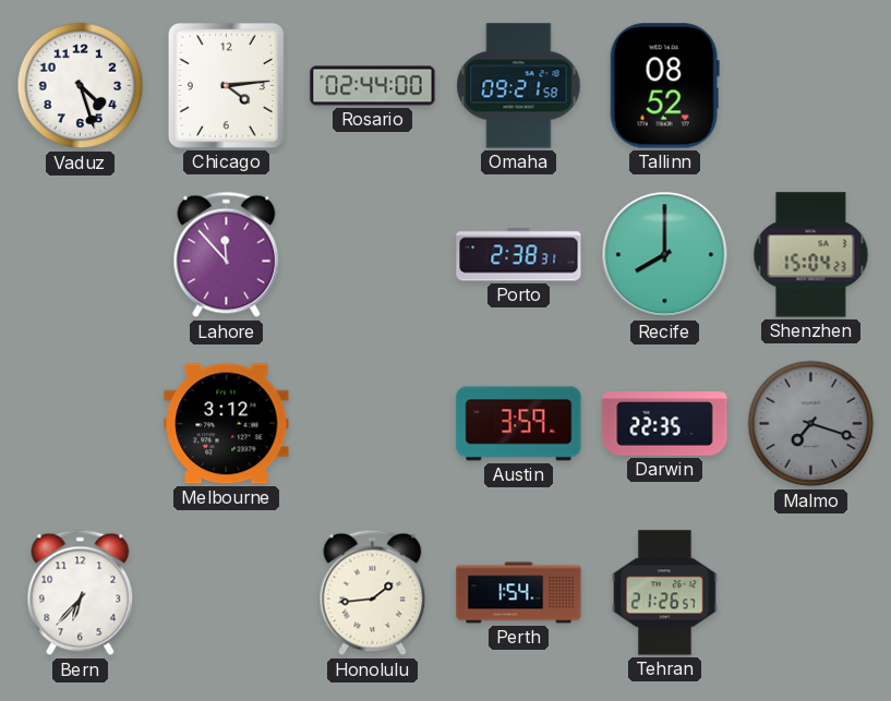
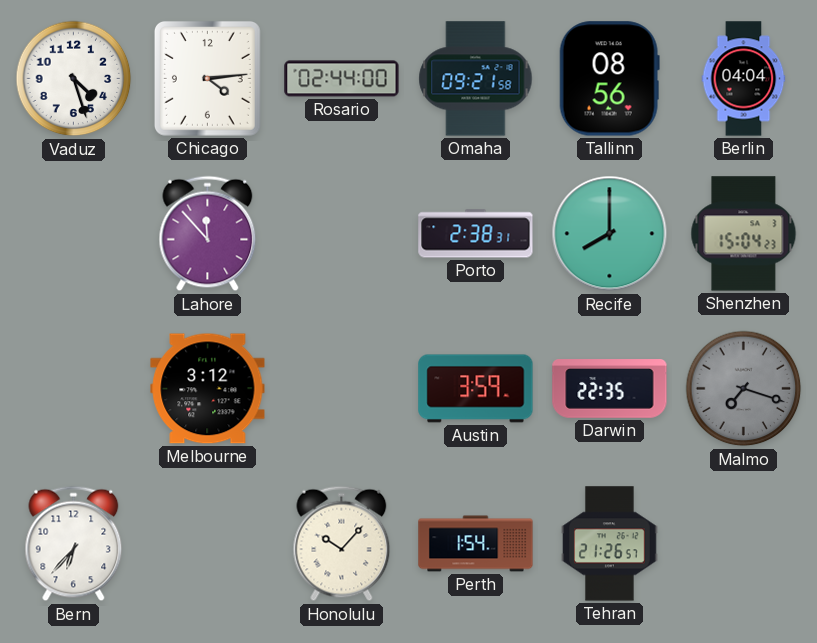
Tallinn: 08:52 -> 08:56
Berlin: none -> 04:04
Honolulu: 1:44 -> 10:07
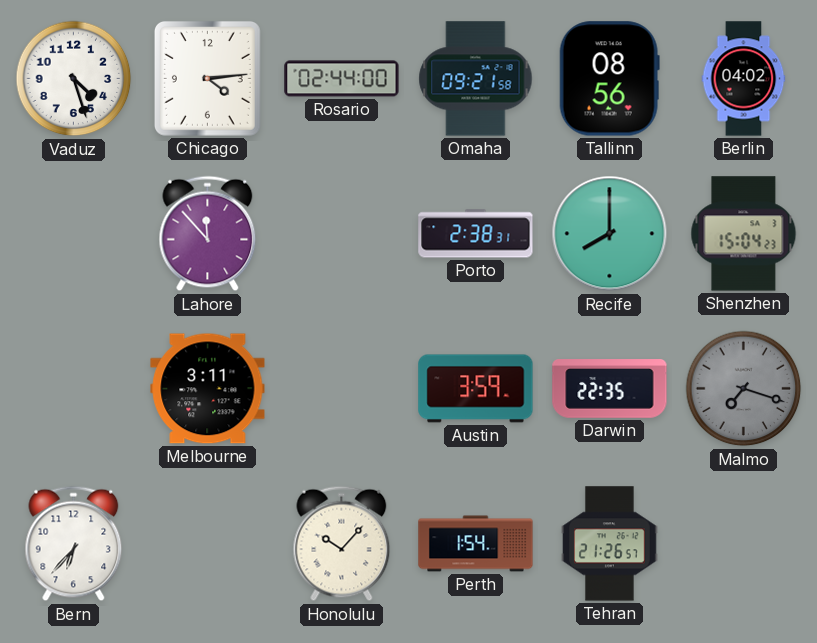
Berlin: 04:04 -> 04:02
Melbourne: 3:12 -> 3:11
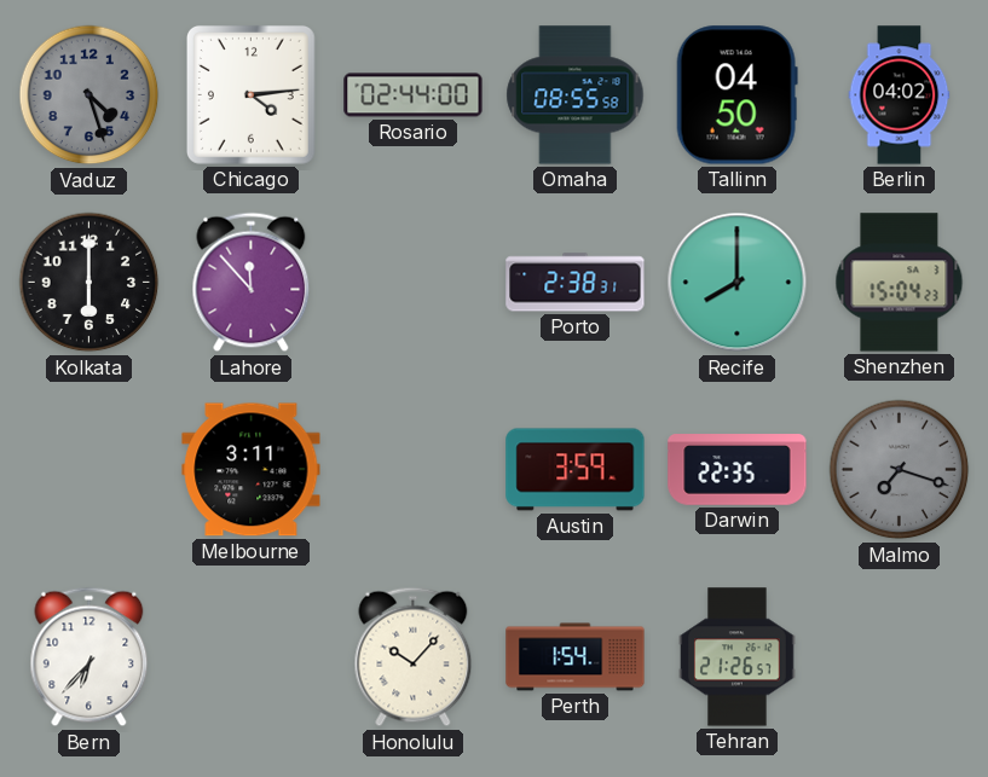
Vaduz dial: white -> grey
Omaha: 09:21 -> 08:55
Tallinn: 08:56 -> 04:50
Kolkata: none -> 6:00
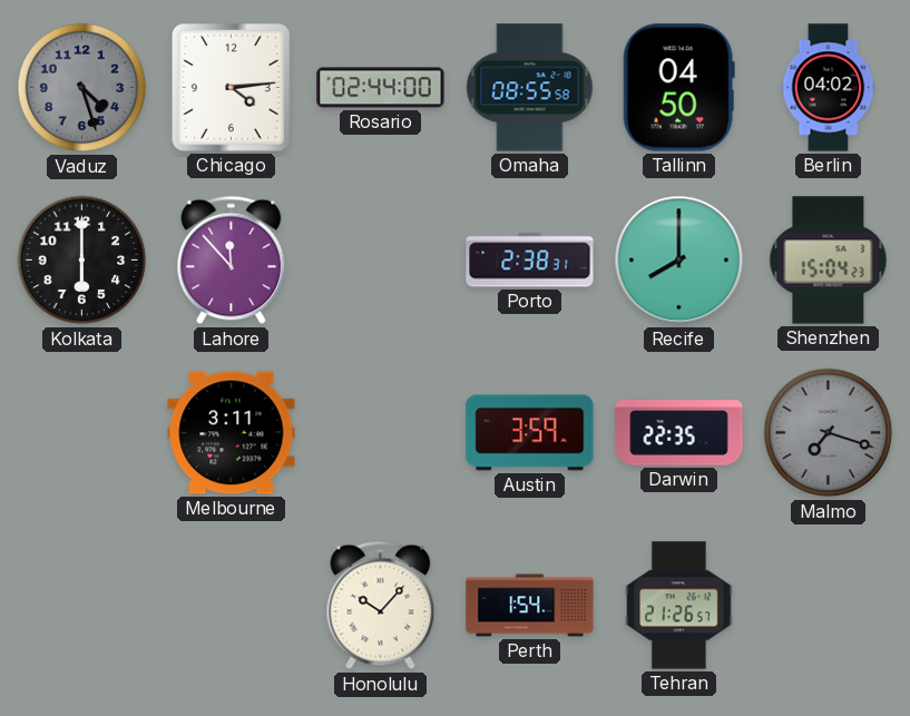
Bern: 6:37 -> none
